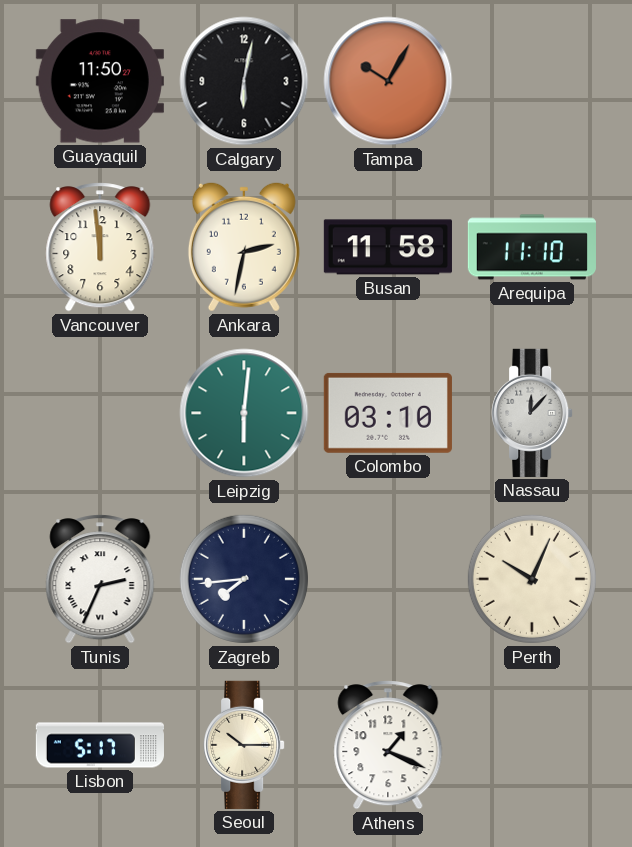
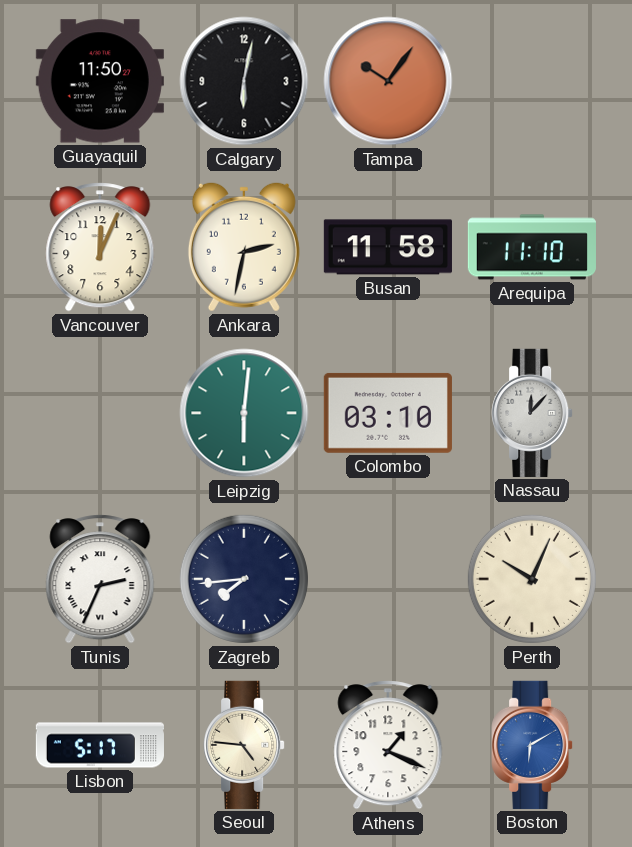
Tampa: 10:05 -> 10:06
Vancouver: 11:59 -> 12:04
Seoul: 10:15 -> 4:46
Boston: none -> 6:10
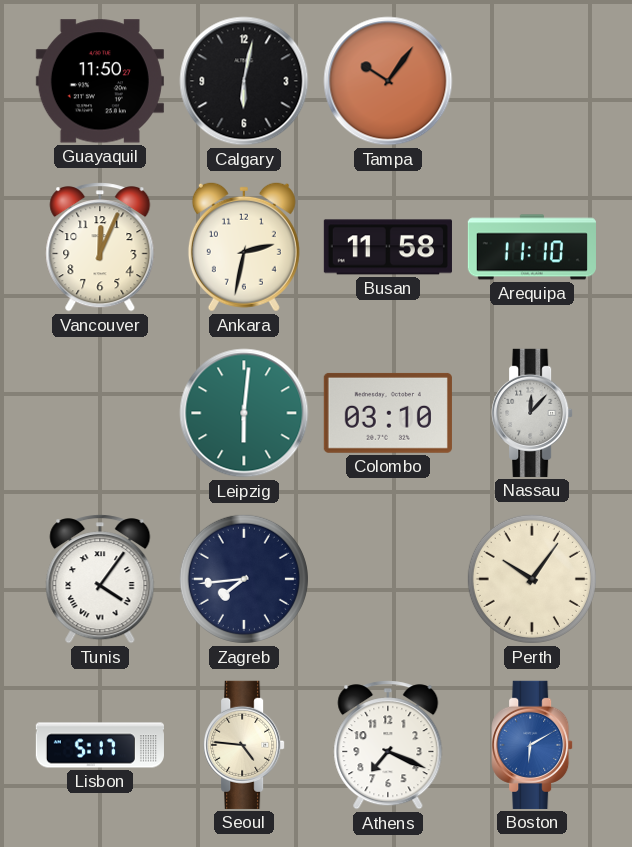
Tunis: 2:34 -> 4:06
Perth: 10:04 -> 10:06
Athens: 1:19 -> 7:19
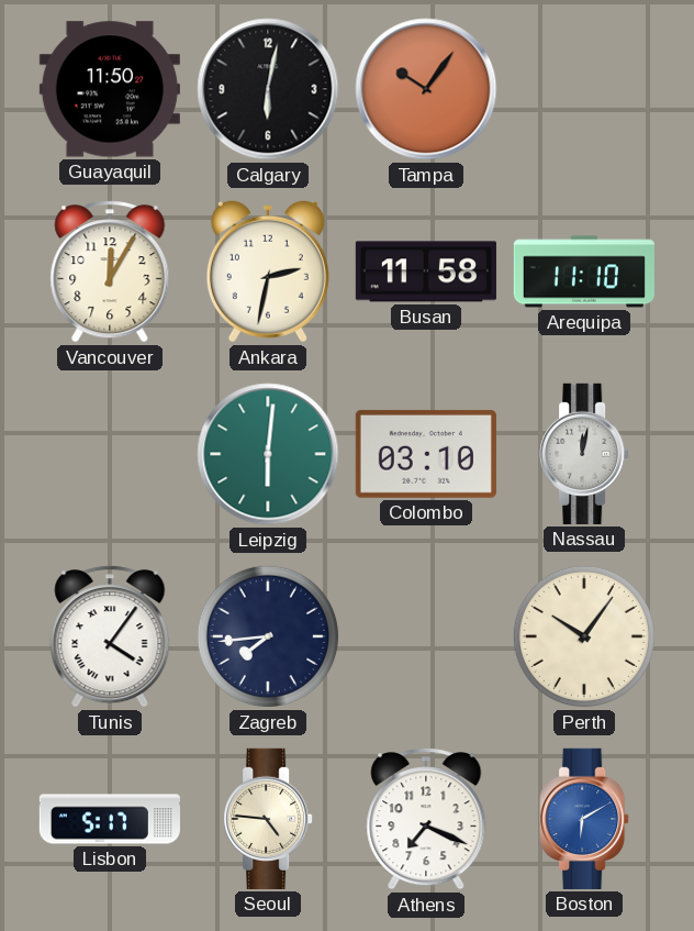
Vancouver: 12:04 -> 12:05
Nassau: 12:07 -> 12:02
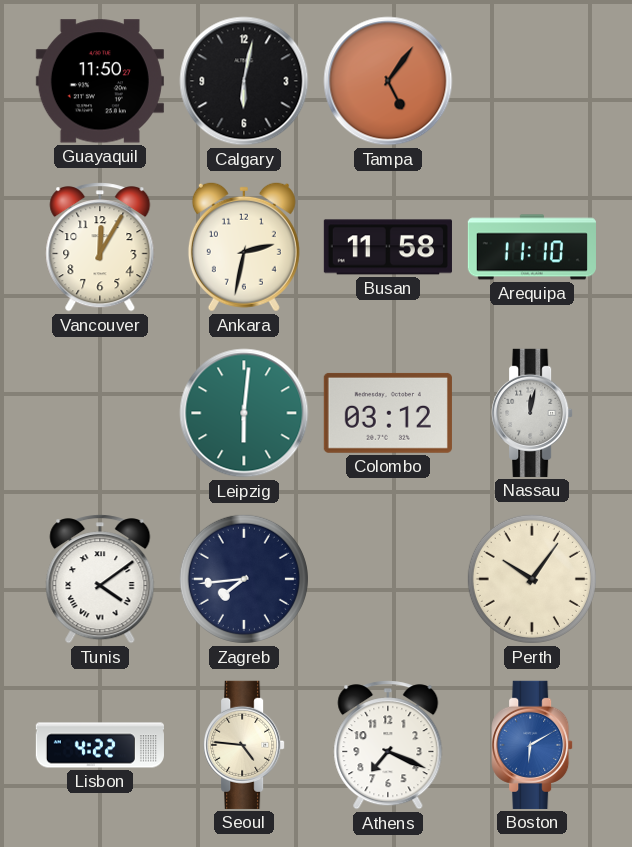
Tampa: 10:06 -> 5:06
Colombo: 03:10 -> 03:12
Tunis: 4:06 -> 4:09
Lisbon: 5:17 -> 4:22
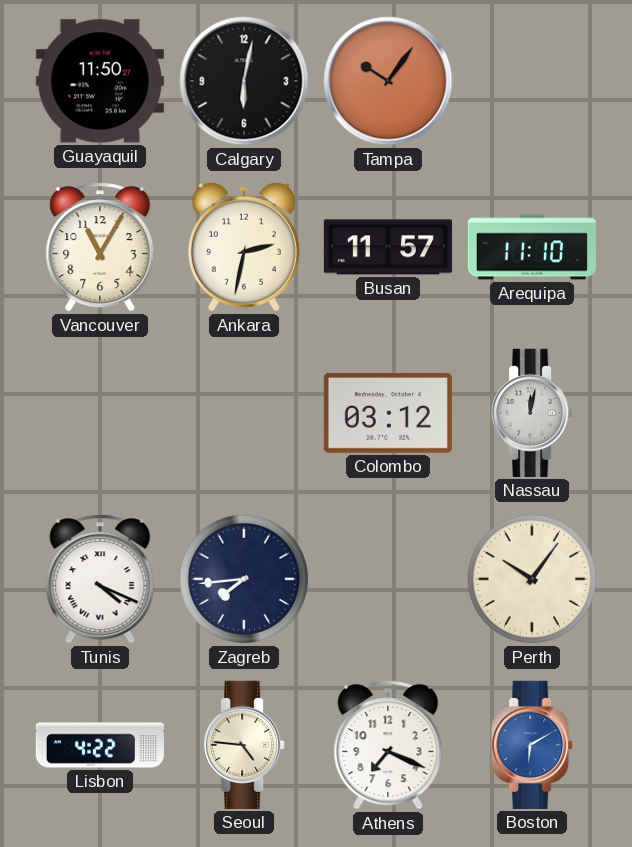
Tampa: 5:06 -> 10:06
Vancouver: 12:05 -> 11:05
Busan: 11:58 -> 11:57
Leipzig: 6:01 -> none
Tunis: 4:09 -> 4:19
